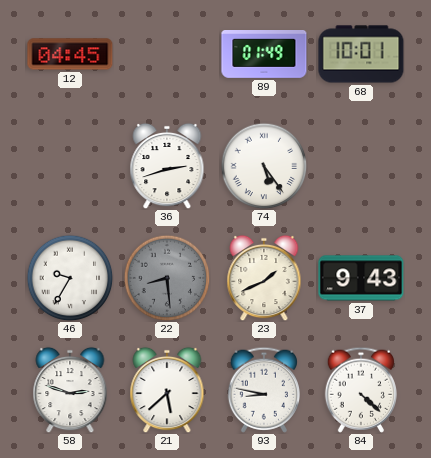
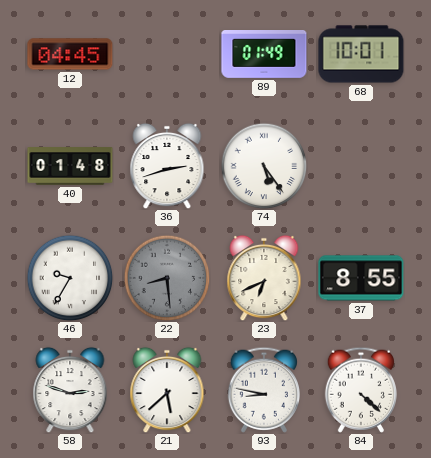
40: none -> 01:48
23: 1:41 -> 6:41
37: 9:43 -> 8:55
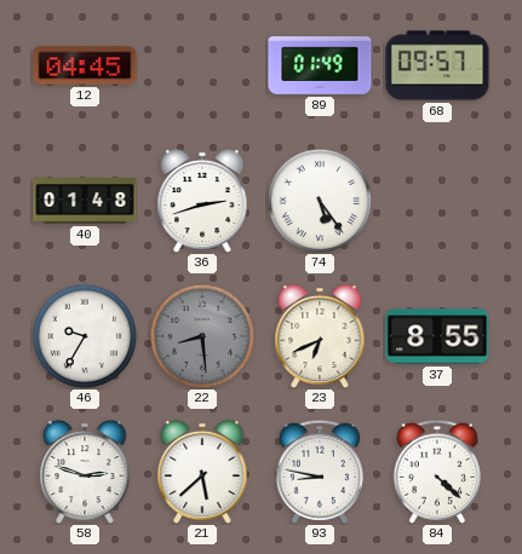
68: 10:01 -> 09:57
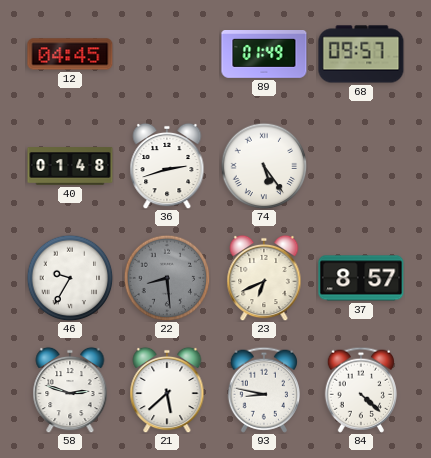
37: 8:55 -> 8:57
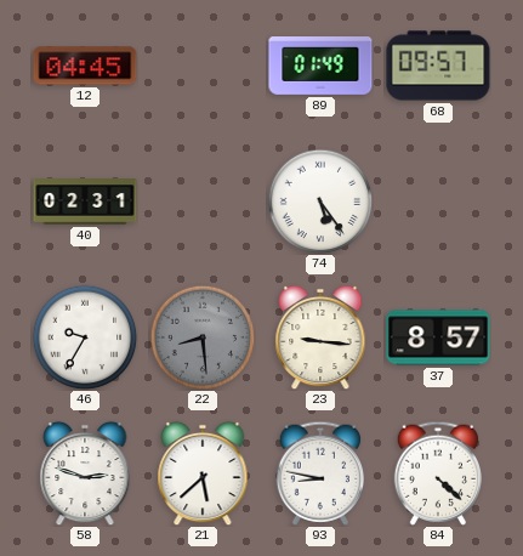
40: 01:48 -> 02:31
36: 2:42 -> none
23: 6:41 -> 9:16
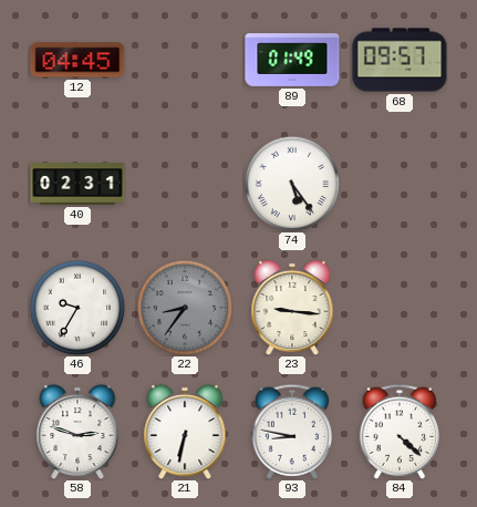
22: 8:29 -> 8:36
37: 8:57 -> none
21: 5:38 -> 6:32
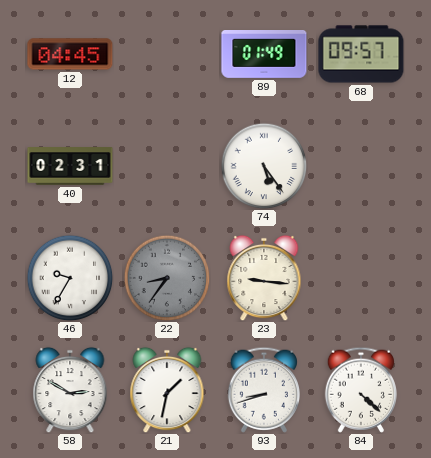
58: 2:48 -> 2:50
21: 6:32 -> 1:32
93: 8:47 -> 8:42
